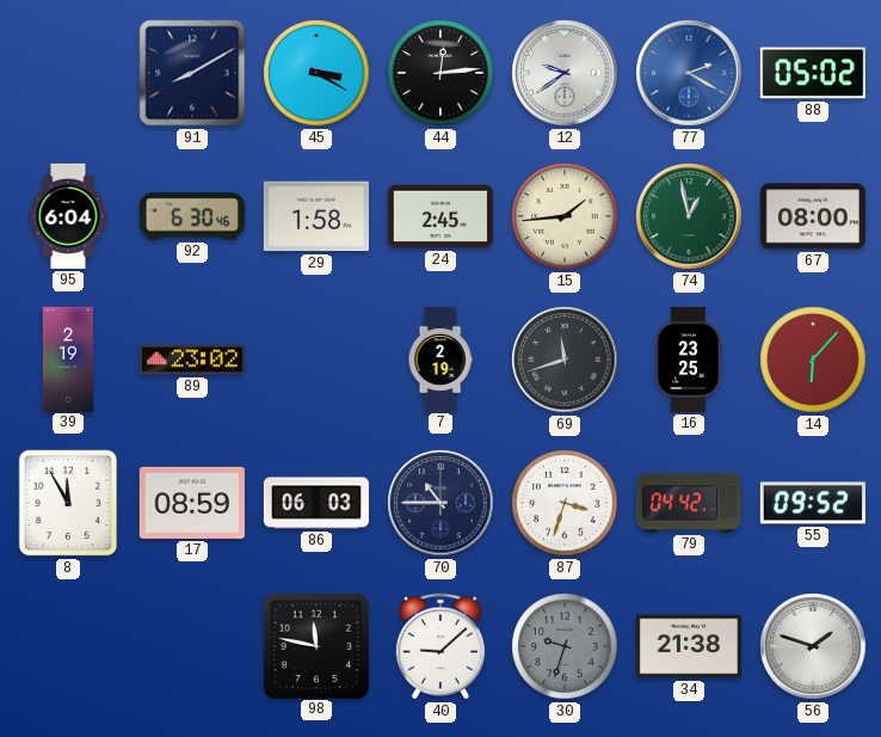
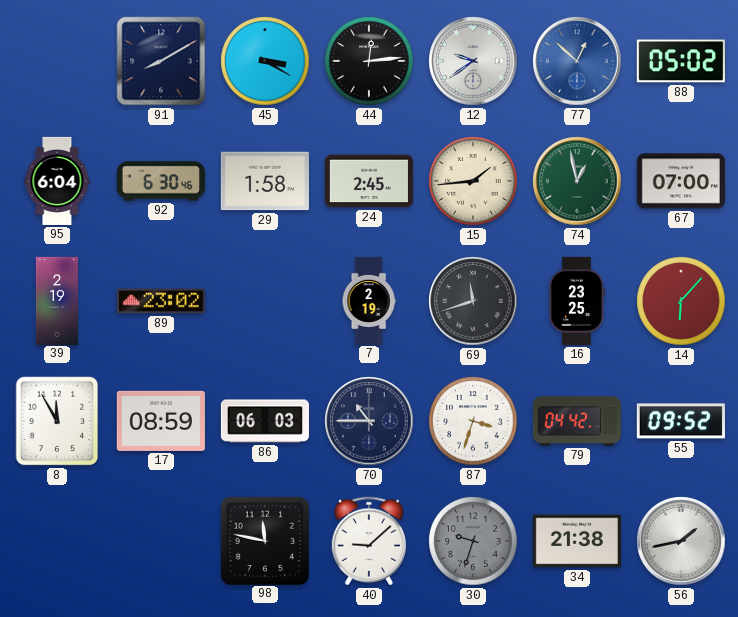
77: 2:20 -> 12:52
67: 08:00 -> 07:00
56: 1:48 -> 1:43
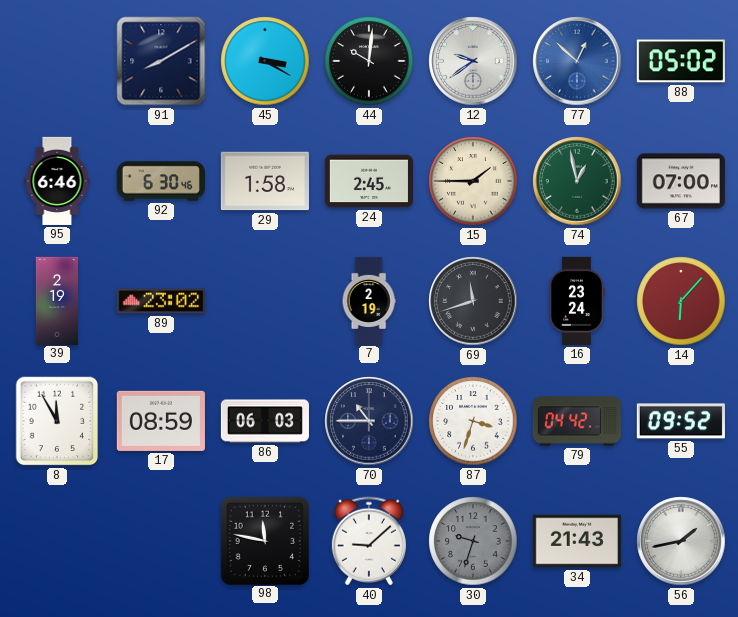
44: 12:14 -> 10:01
95: 6:04 -> 6:46
15: 1:44 -> 1:45
16: 23:25 -> 23:24
34: 21:38 -> 21:43
